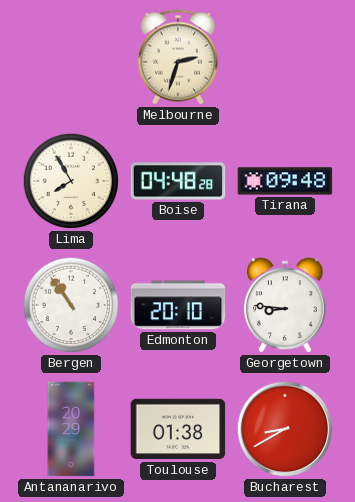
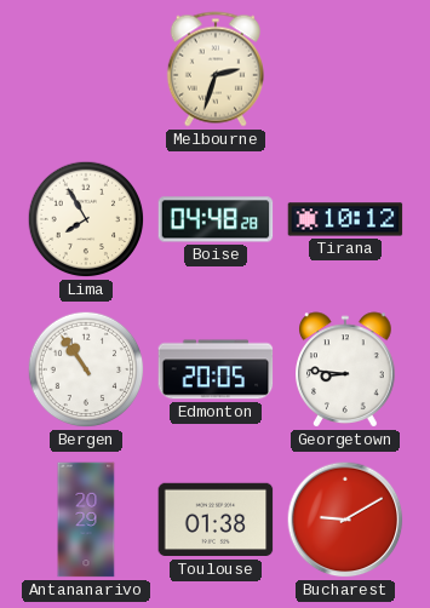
Tirana: 09:48 -> 10:12
Edmonton: 20:10 -> 20:05
Bucharest: 8:40 -> 9:10
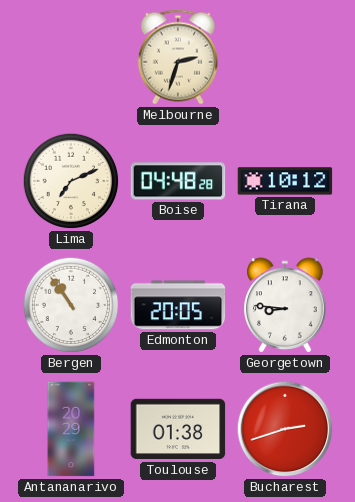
Lima: 7:55 -> 7:11
Bucharest: 9:10 -> 2:42
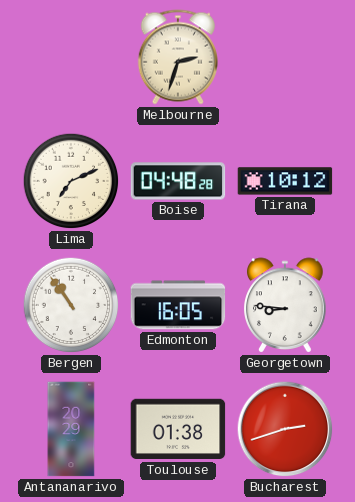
Edmonton: 20:05 -> 16:05
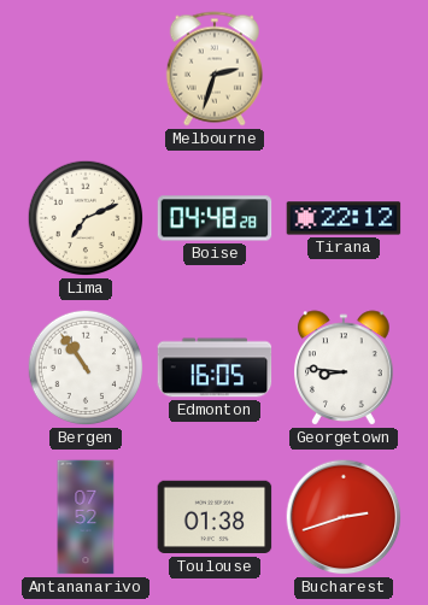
Tirana: 10:12 -> 22:12
Antananarivo: 20:29 -> 07:52
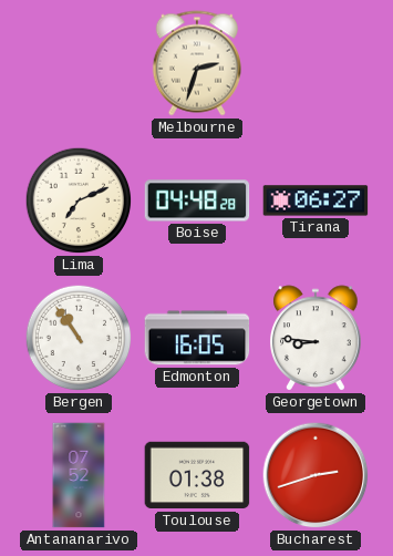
Tirana: 22:12 -> 06:27
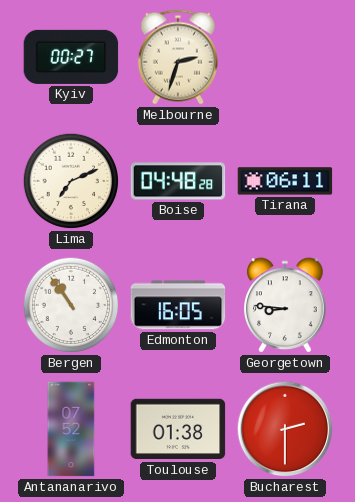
Kyiv: none -> 00:27
Tirana: 06:27 -> 06:11
Bucharest: 2:42 -> 2:30
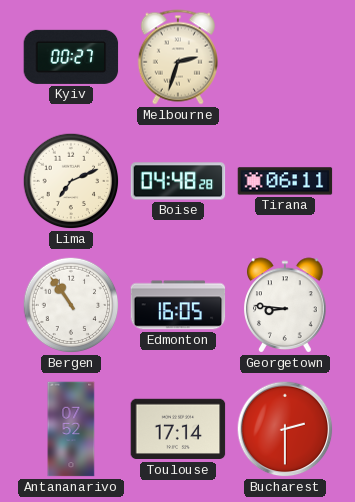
Toulouse: 01:38 -> 17:14
